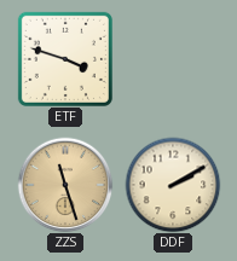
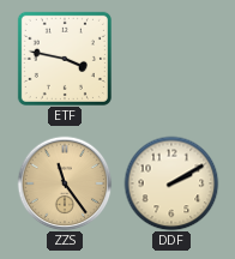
ETF: 3:48 -> 3:47
ZZS: 11:27 -> 11:24
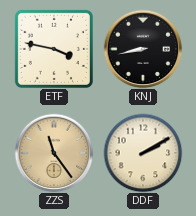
KNJ: none -> 8:43
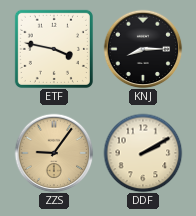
KNJ: 8:43 -> 8:15
ZZS: 11:24 -> 9:06
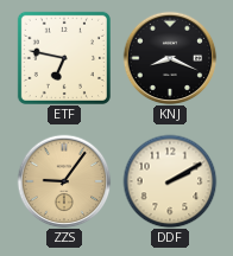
ETF: 3:47 -> 6:47
KNJ: 8:15 -> 8:19
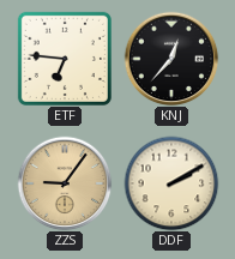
ETF: 6:47 -> 6:46
KNJ: 8:19 -> 12:37
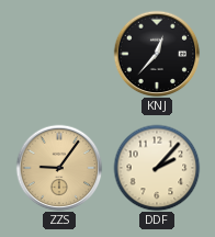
ETF: 6:46 -> none
DDF: 2:10 -> 2:07
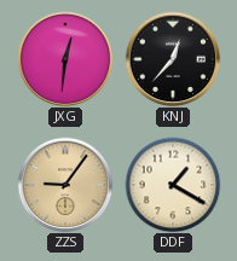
JXG: none -> 12:31
DDF: 2:07 -> 1:20
